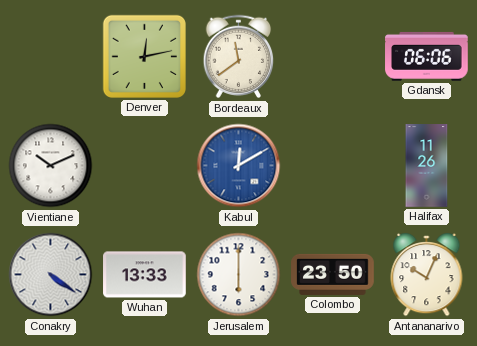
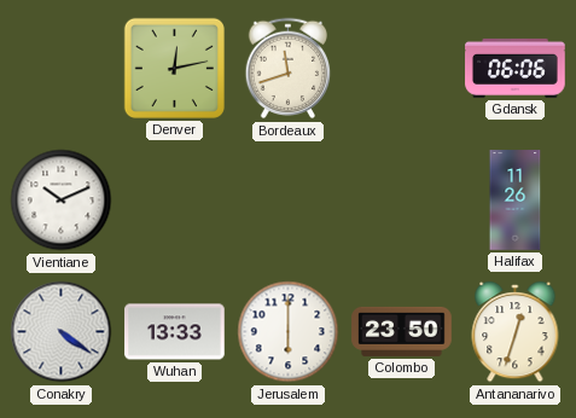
Bordeaux: 11:39 -> 11:42
Kabul: 12:10 -> none
Antananarivo: 10:04 -> 12:33
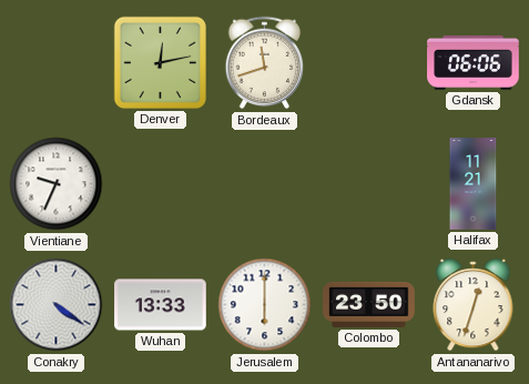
Vientiane: 10:11 -> 9:34
Halifax: 11:26 -> 11:21
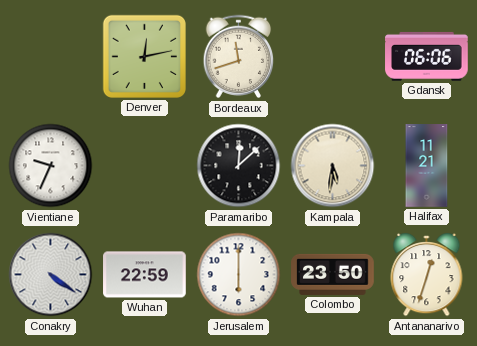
Paramaribo: none -> 12:08
Kampala: none -> 5:31
Wuhan: 13:33 -> 22:59
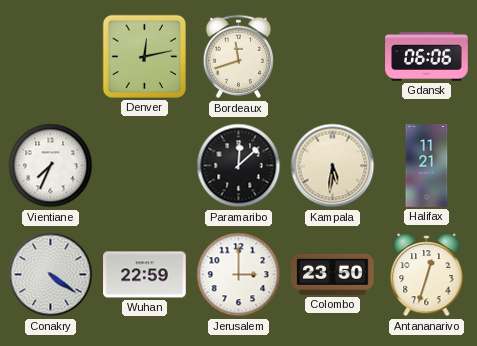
Vientiane: 9:34 -> 7:34
Jerusalem: 6:00 -> 3:00
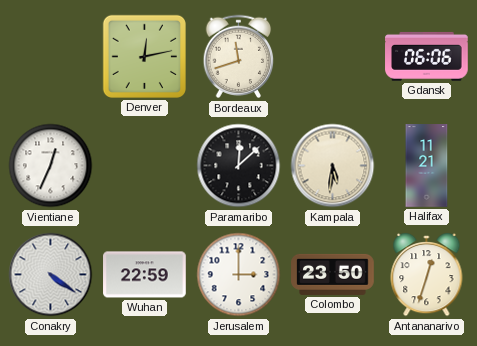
Vientiane: 7:34 -> 12:34
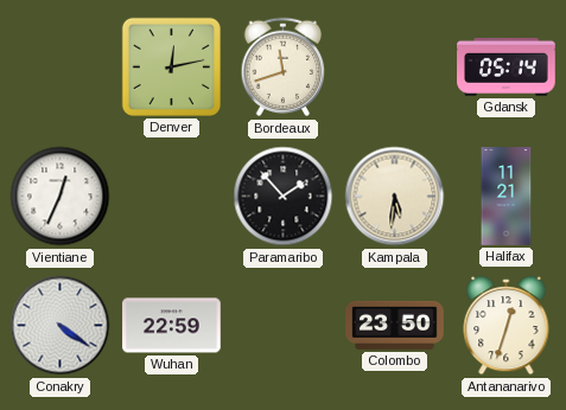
Gdansk: 06:06 -> 05:14
Paramaribo: 12:08 -> 1:53
Jerusalem: 3:00 -> none
